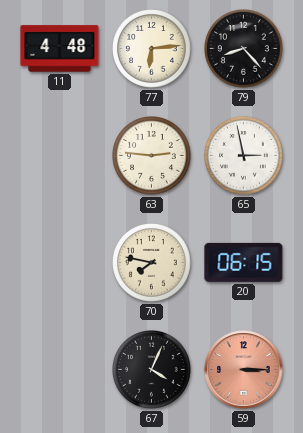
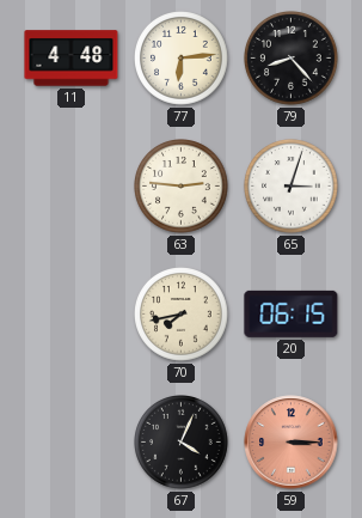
65: 2:58 -> 3:03
70: 7:47 -> 7:43
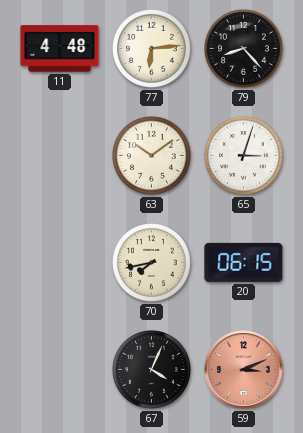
63: 2:46 -> 10:09
59: 3:15 -> 3:11
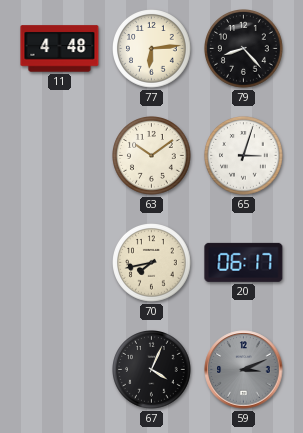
20: 06:15 -> 06:17
59 dial: salmon -> grey
